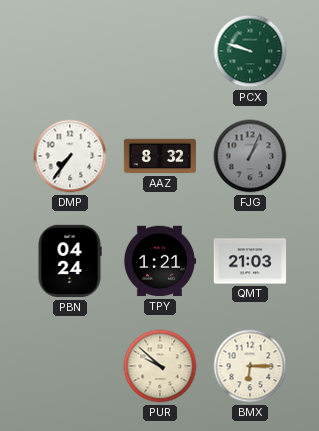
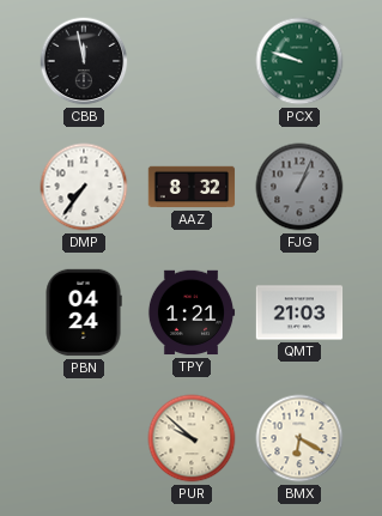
CBB: none -> 11:58
BMX: 6:15 -> 6:20
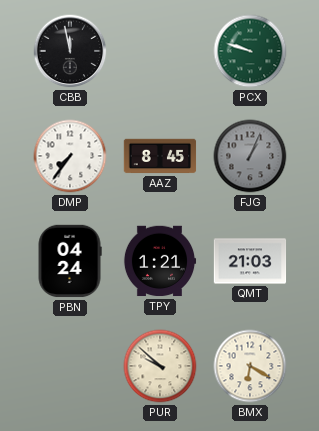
AAZ: 8:32 -> 8:45
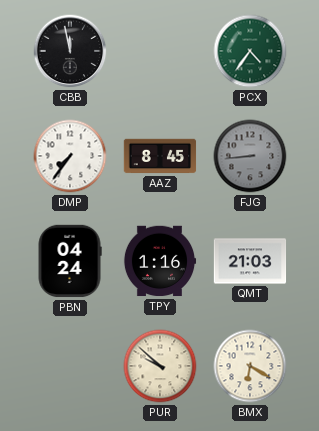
PCX: 9:48 -> 4:36
FJG: 1:04 -> 8:44
TPY: 1:21 -> 1:16
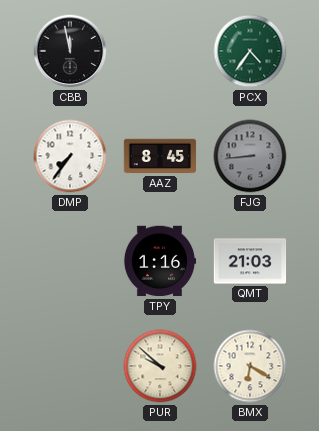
PBN: 04:24 -> none
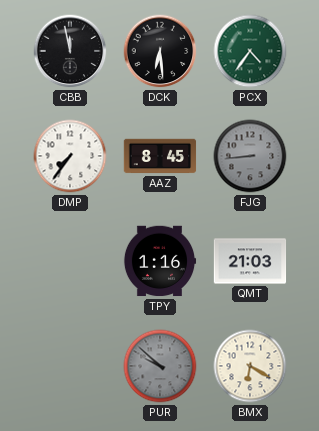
DCK: none -> 6:29
PUR dial: cream -> grey
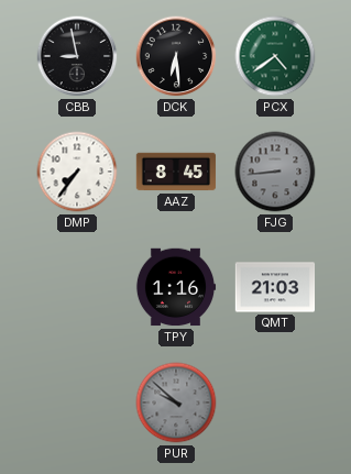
CBB: 11:58 -> 8:58
PCX: 4:36 -> 4:39
BMX: 6:20 -> none
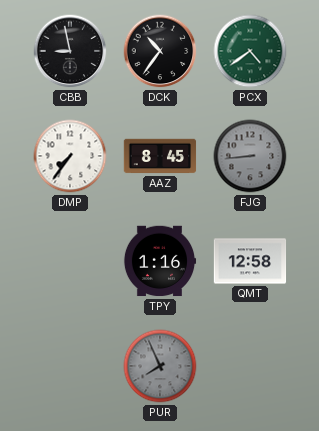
DCK: 6:29 -> 10:36
QMT: 21:03 -> 12:58
PUR: 9:52 -> 7:56
